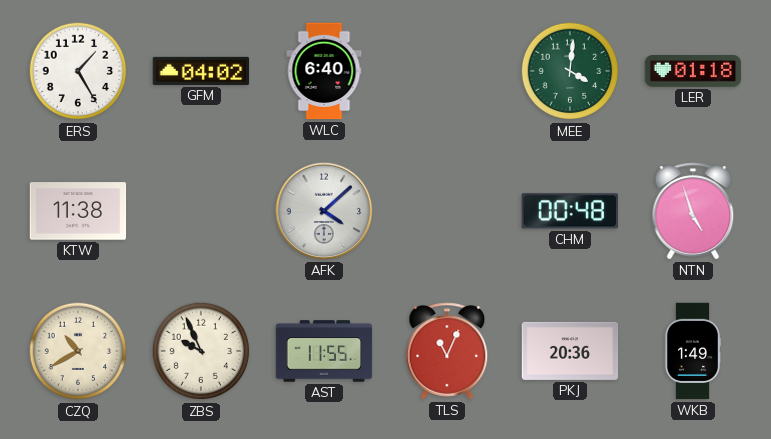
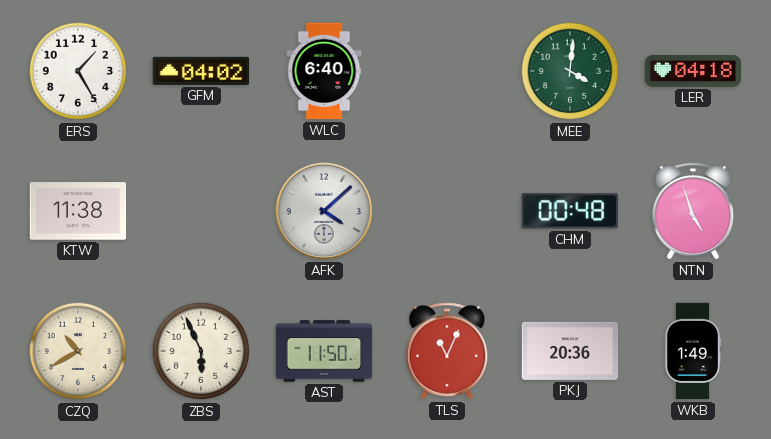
LER: 01:18 -> 04:18
ZBS: 9:56 -> 5:56
AST: 11:55 -> 11:50
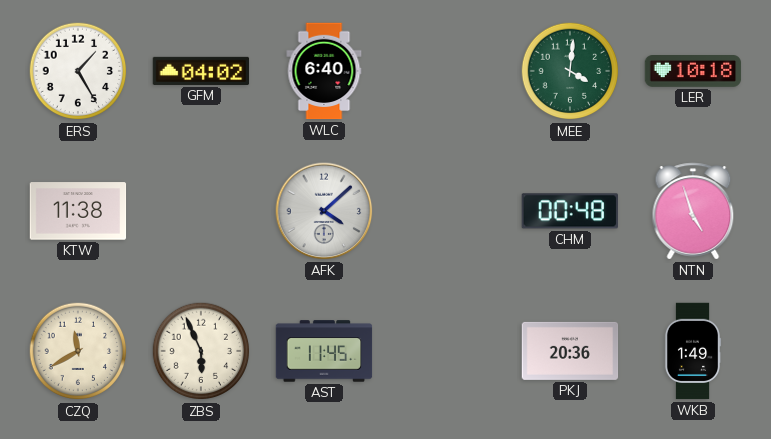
LER: 04:18 -> 10:18
CZQ: 10:40 -> 11:40
AST: 11:50 -> 11:45
TLS: 11:04 -> none
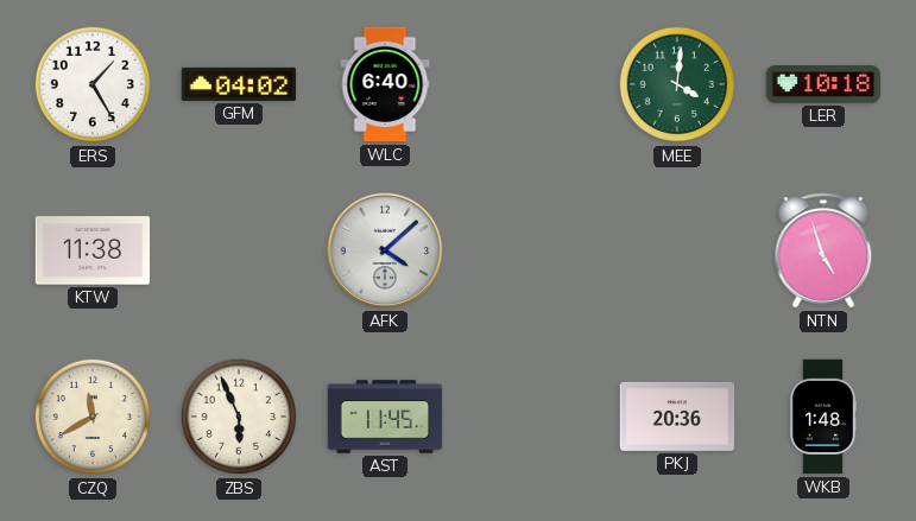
CHM: 00:48 -> none
WKB: 1:49 -> 1:48
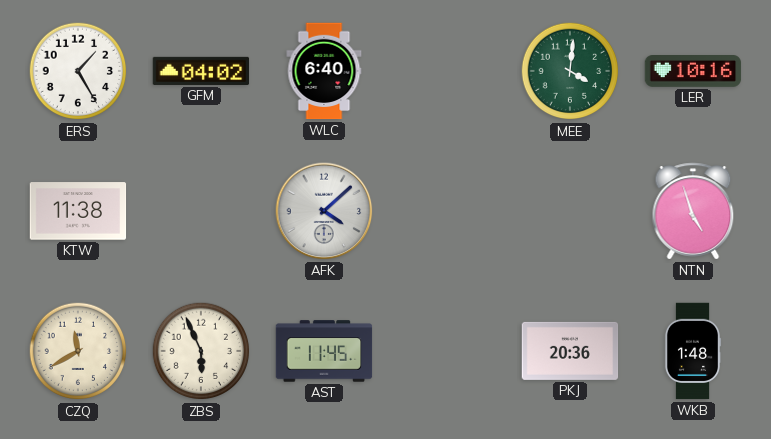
LER: 10:18 -> 10:16
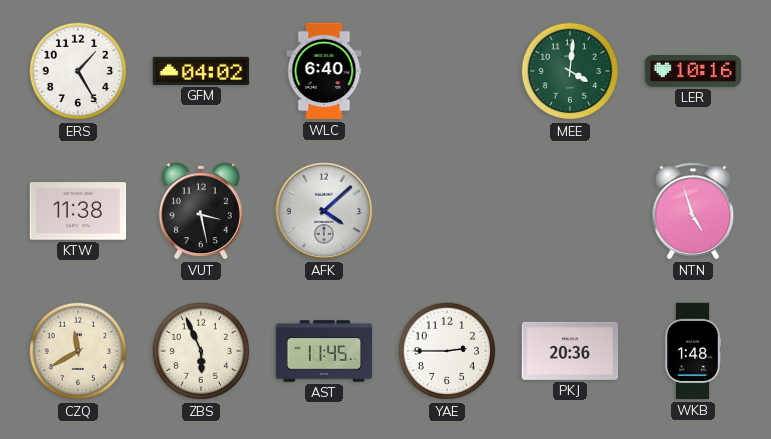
VUT: none -> 3:28
YAE: none -> 2:45
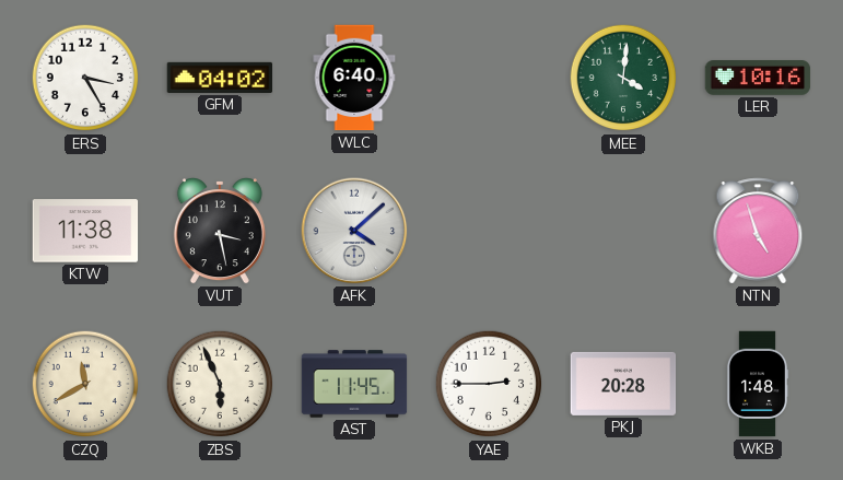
ERS: 1:25 -> 3:25
PKJ: 20:36 -> 20:28
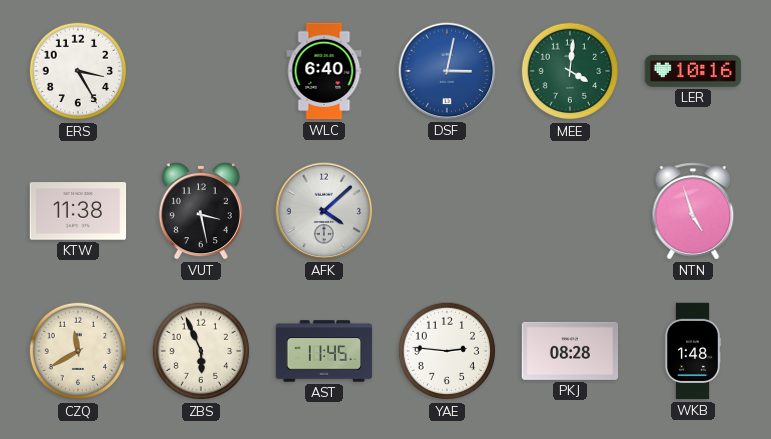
GFM: 04:02 -> none
DSF: none -> 3:02
YAE: 2:45 -> 2:46
PKJ: 20:28 -> 08:28
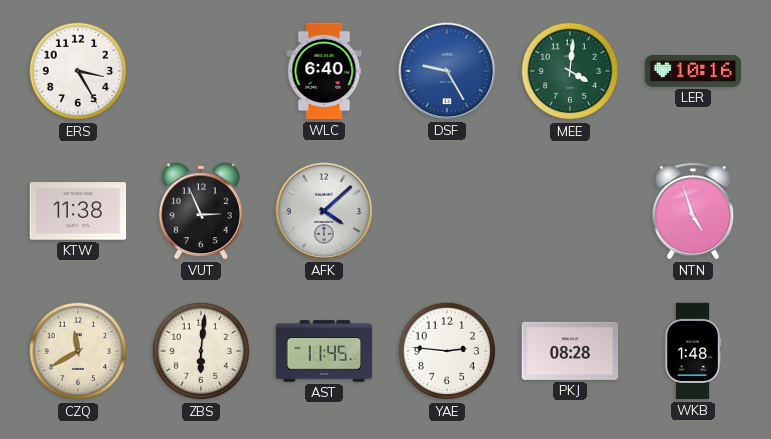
DSF: 3:02 -> 9:25
VUT: 3:28 -> 2:56
ZBS: 5:56 -> 6:01
